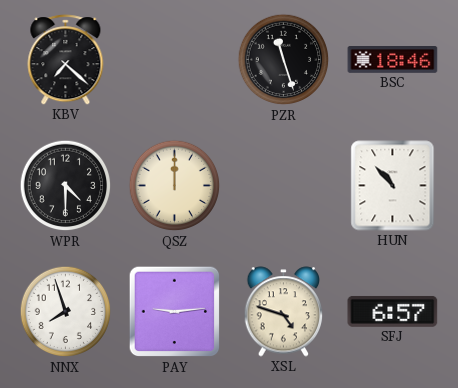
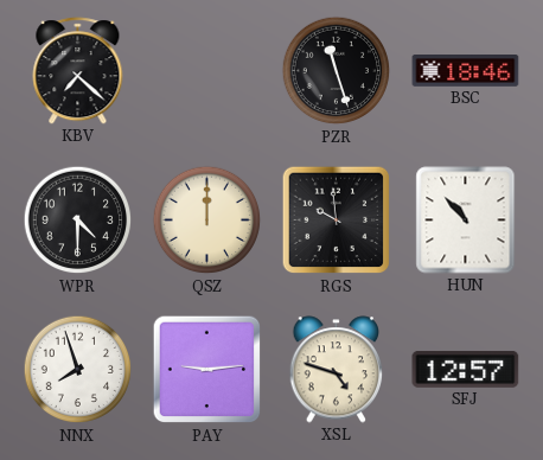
RGS: none -> 9:59
SFJ: 6:57 -> 12:57
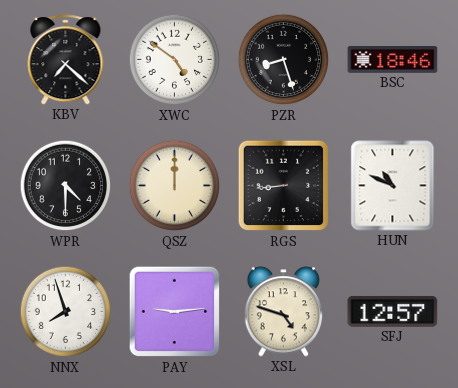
XWC: none -> 4:51
PZR: 11:27 -> 8:27
RGS: 9:59 -> 8:44
HUN: 10:53 -> 10:49
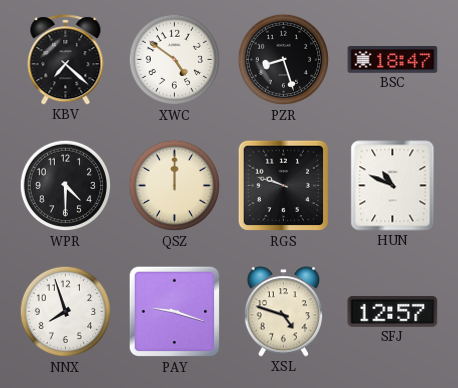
BSC: 18:46 -> 18:47
RGS: 8:44 -> 9:48
PAY: 9:14 -> 9:18
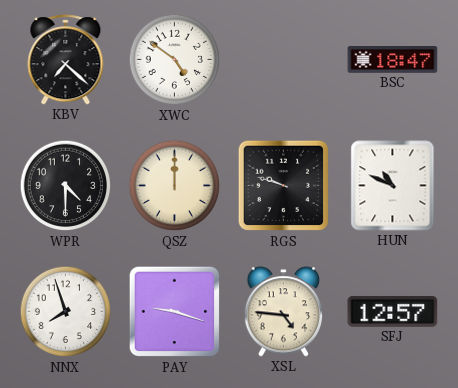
PZR: 8:27 -> none
XSL: 4:48 -> 4:46
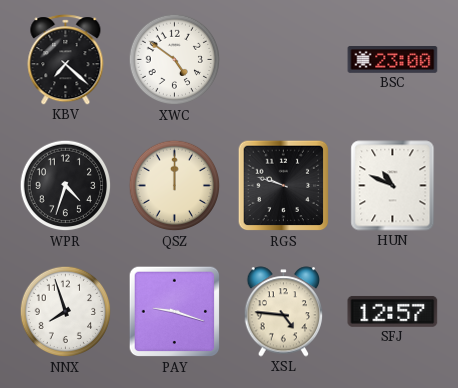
BSC: 18:47 -> 23:00
WPR: 4:30 -> 4:33
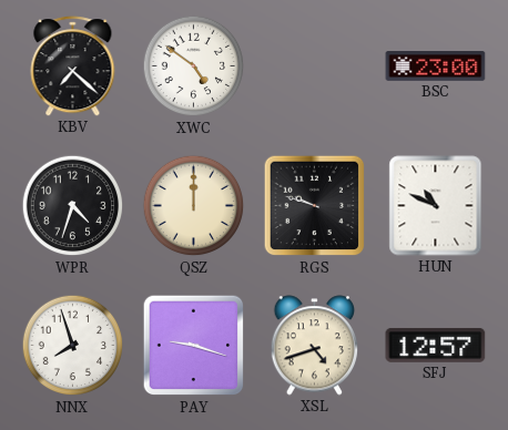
XSL: 4:46 -> 4:42
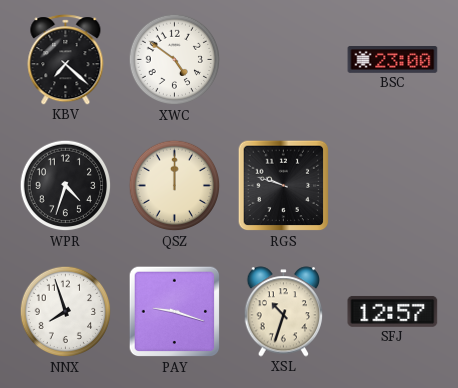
HUN: 10:49 -> none
XSL: 4:42 -> 10:33
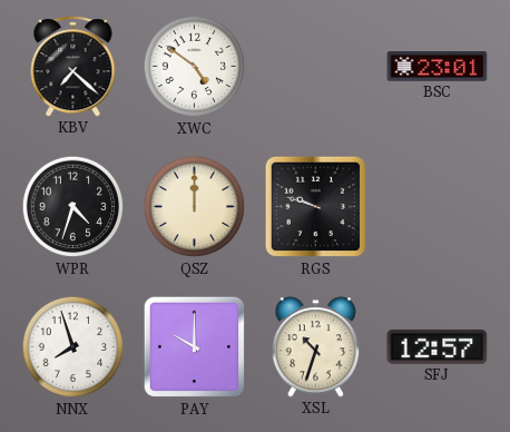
BSC: 23:00 -> 23:01
PAY: 9:18 -> 10:00
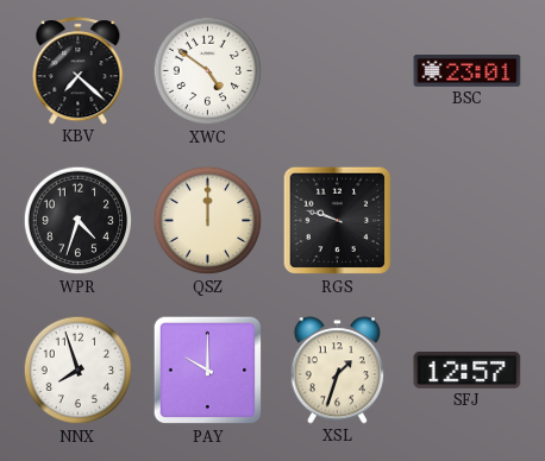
XSL: 10:33 -> 1:33
